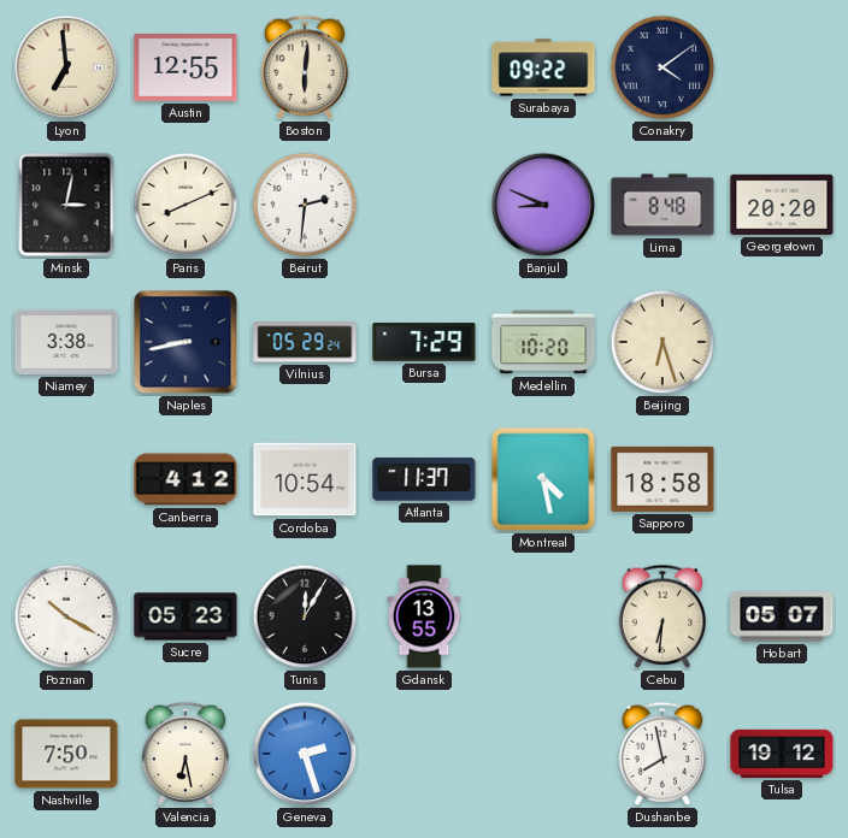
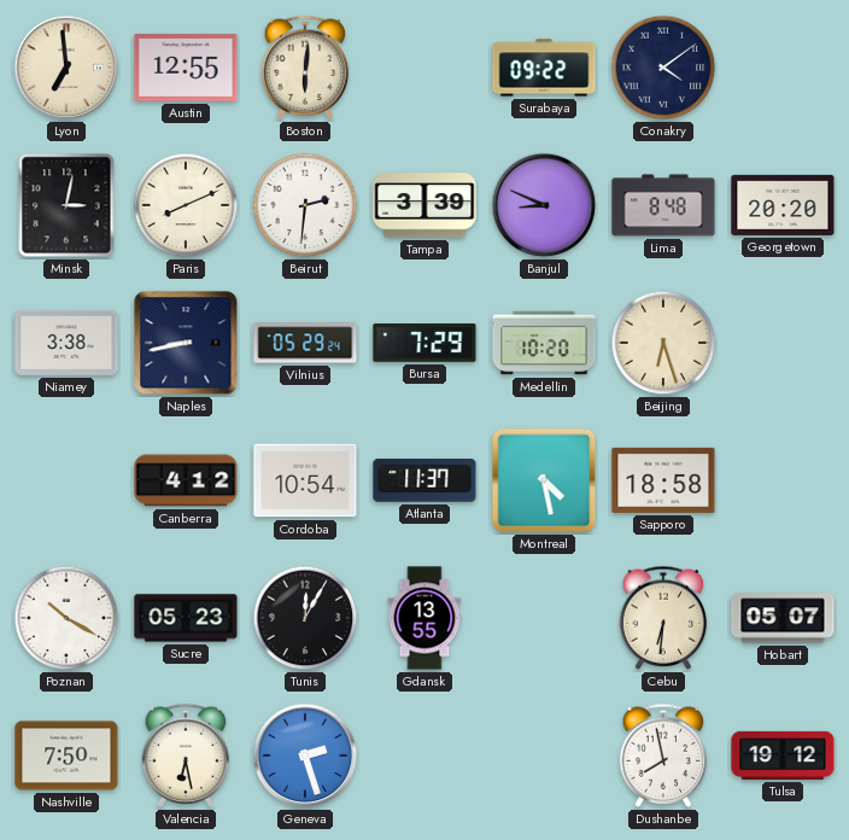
Tampa: none -> 3:39
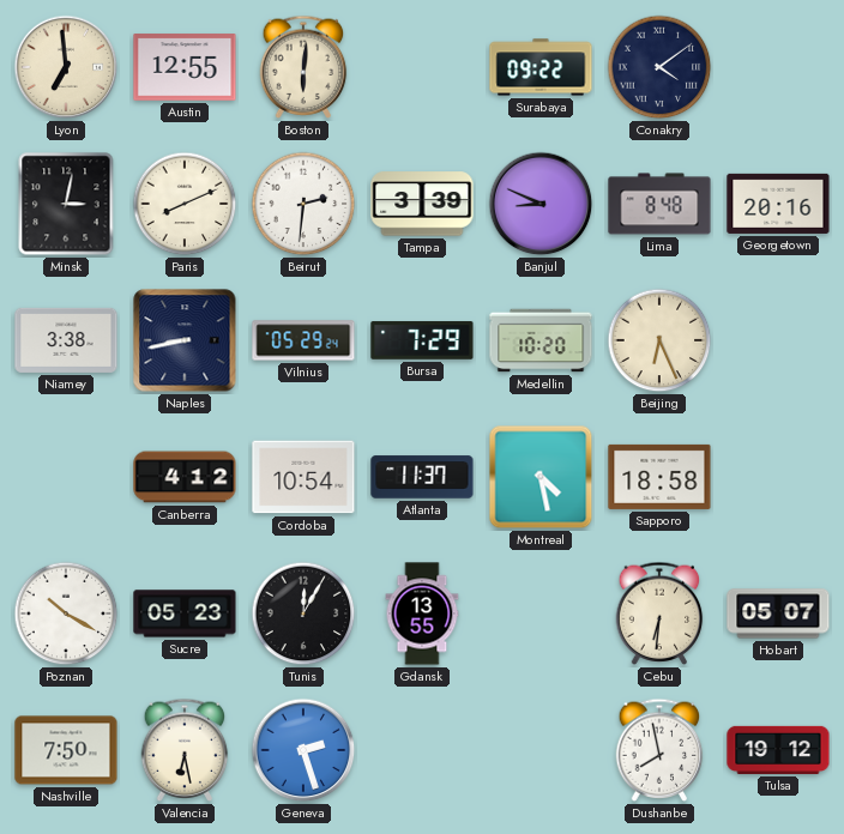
Georgetown: 20:20 -> 20:16
Beijing: 6:27 -> 6:26
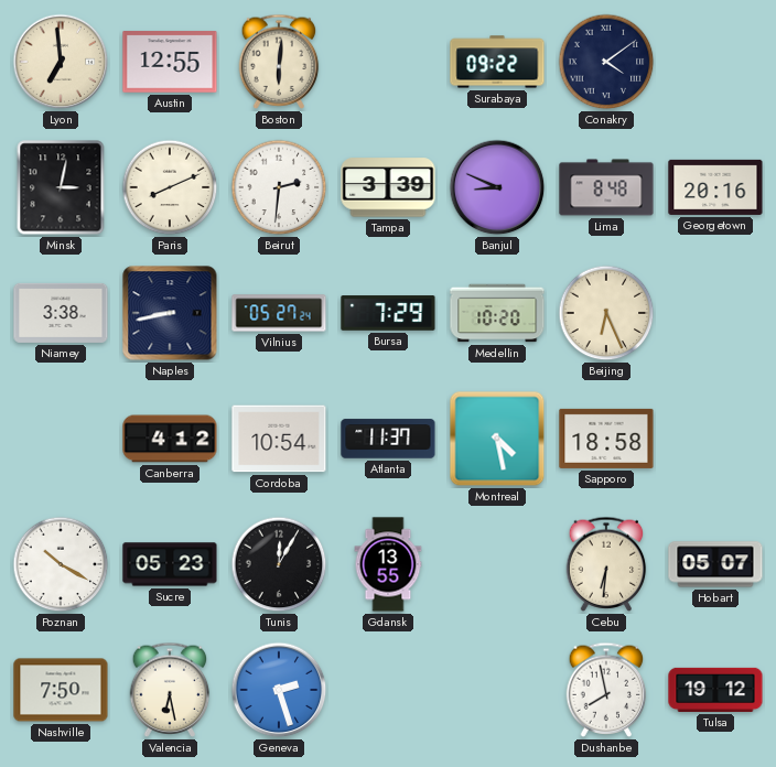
Vilnius: 05:29 -> 05:27
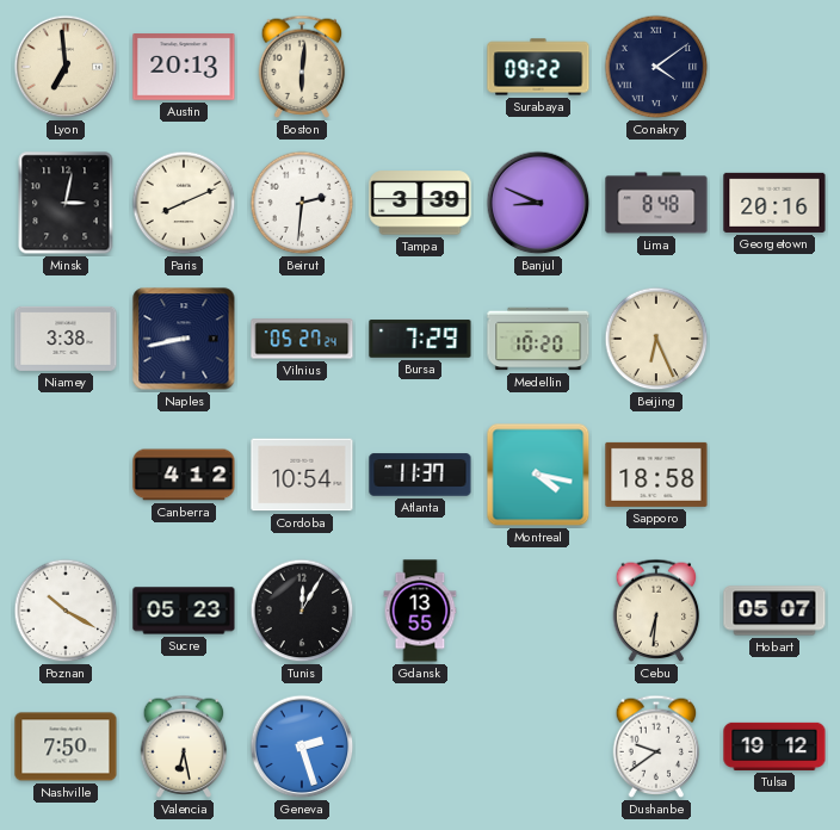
Austin: 12:55 -> 20:13
Montreal: 4:28 -> 4:17
Dushanbe: 7:58 -> 9:39
